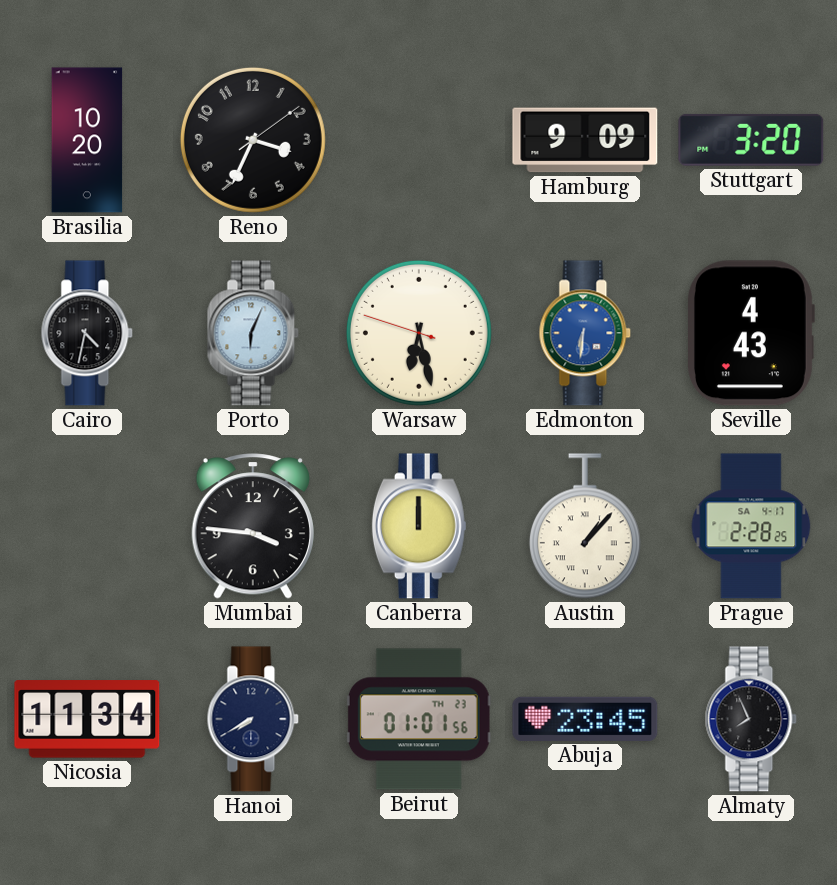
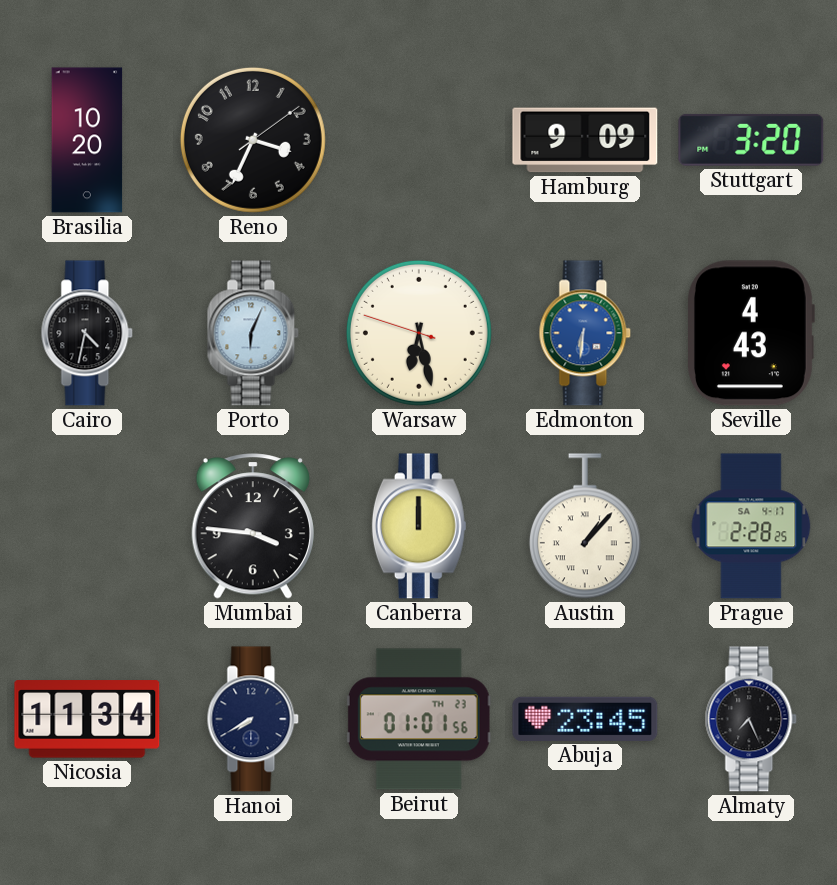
Almaty: 7:56 -> 7:26
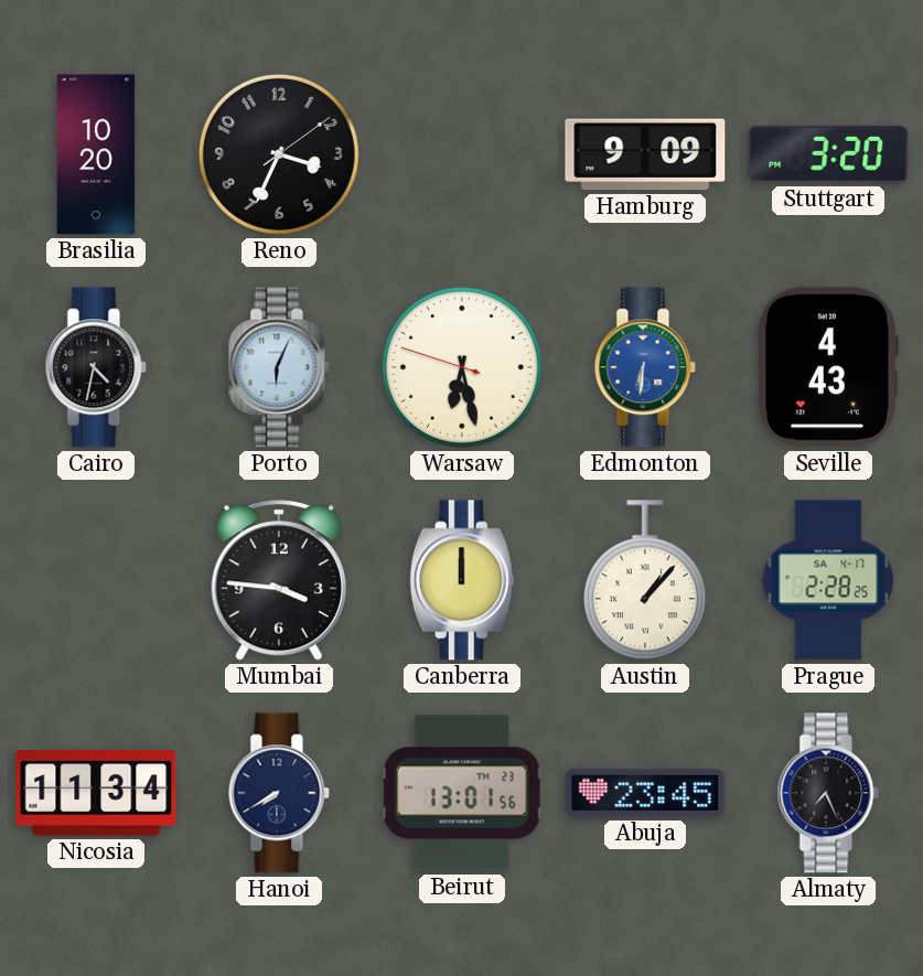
Beirut: 01:01 -> 13:01
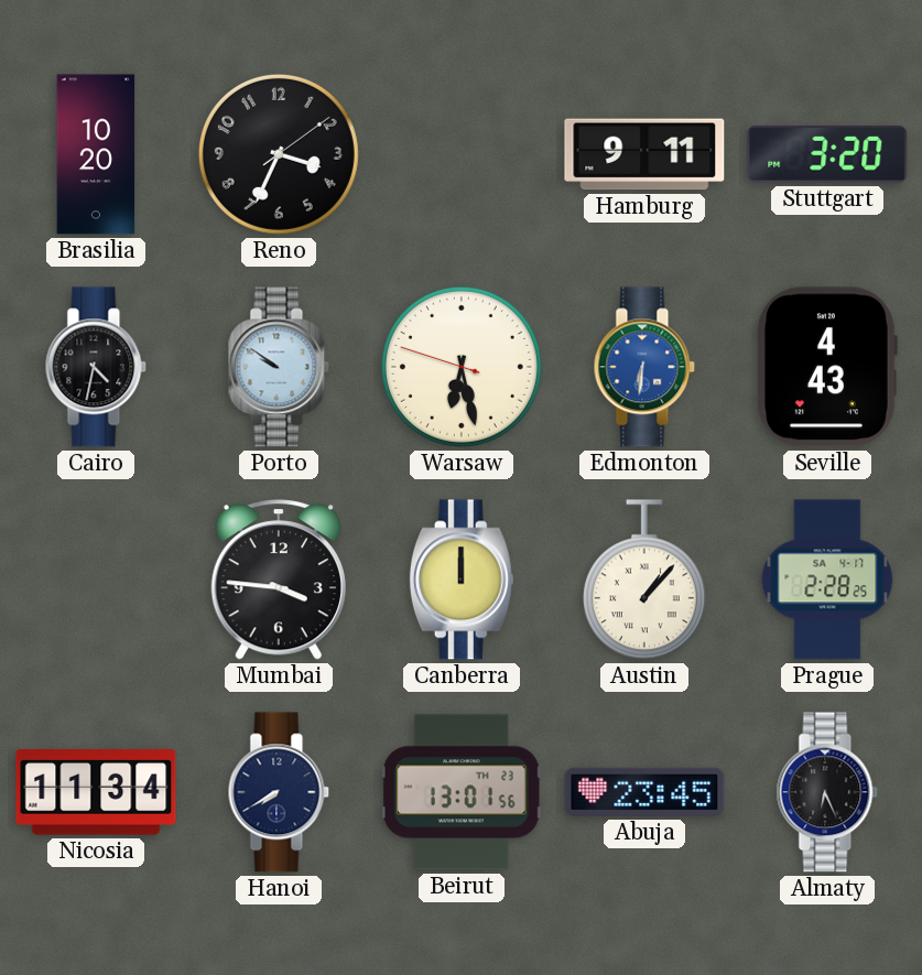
Hamburg: 9:09 -> 9:11
Porto: 6:04 -> 9:51
Almaty: 7:26 -> 6:26
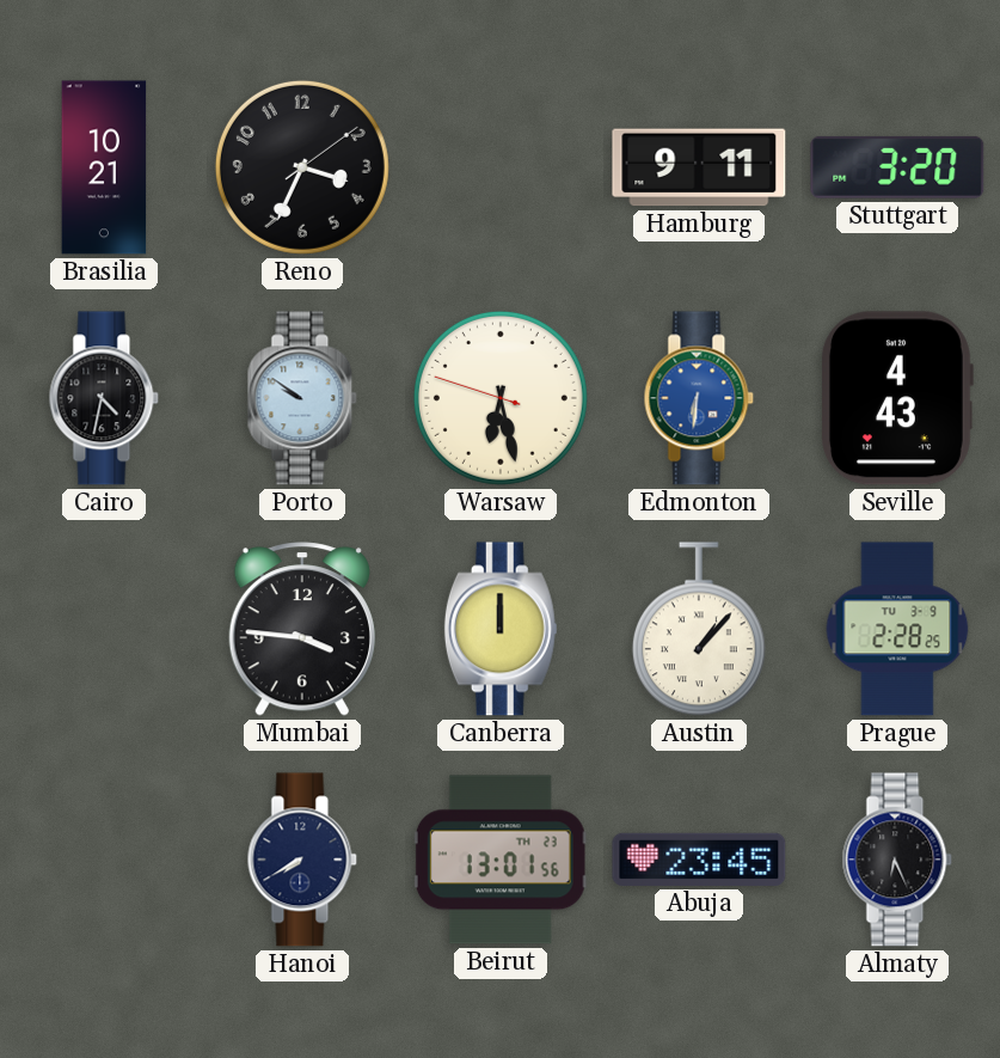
Brasilia: 10:20 -> 10:21
Prague date: SA 4-17 -> TU 3-9
Nicosia: 11:34 -> none
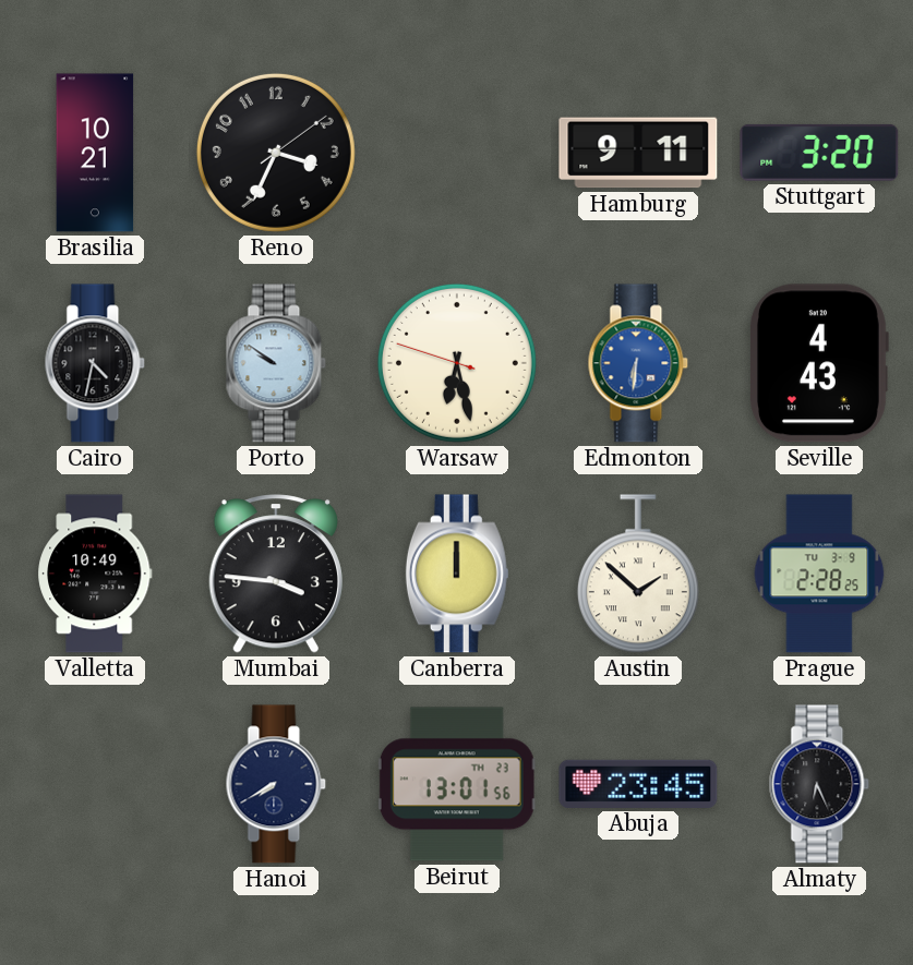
Valletta: none -> 10:49
Austin: 1:07 -> 1:52
